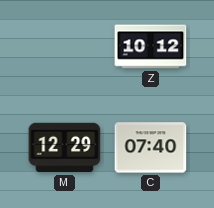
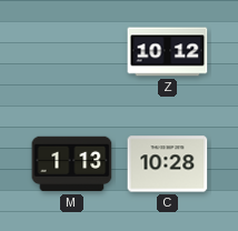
M: 12:29 -> 1:13
C: 07:40 -> 10:28
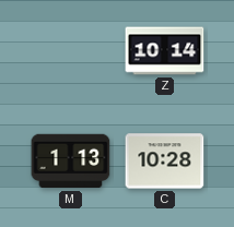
Z: 10:12 -> 10:14
